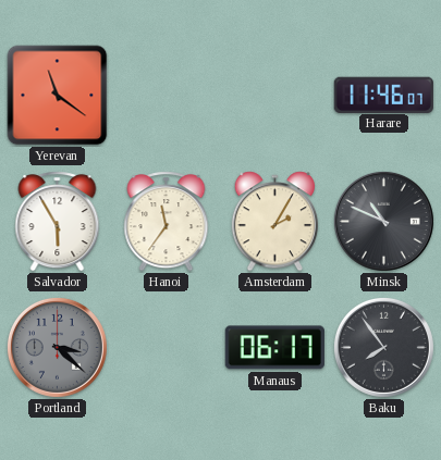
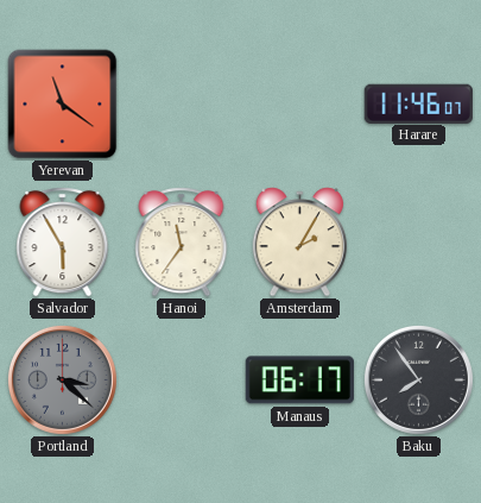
Minsk: 10:49 -> none
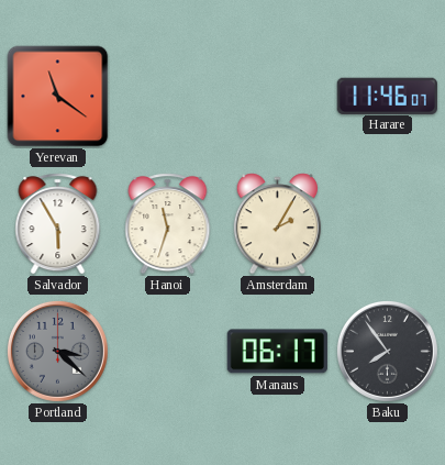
Hanoi: 11:36 -> 11:33
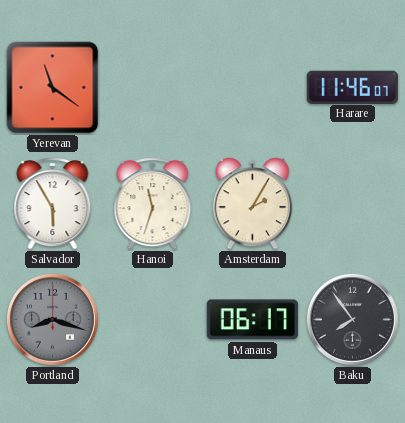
Portland: 3:22 -> 8:18
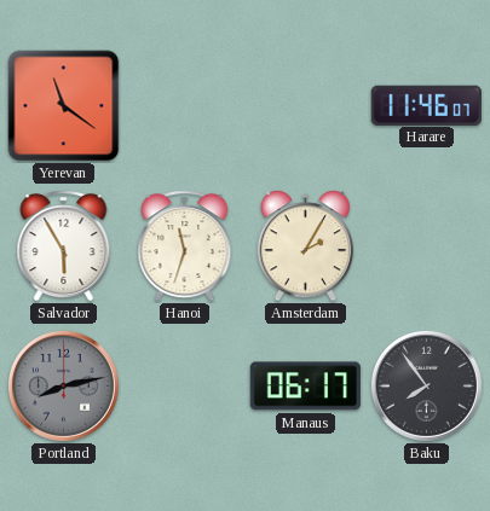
Portland: 8:18 -> 8:13
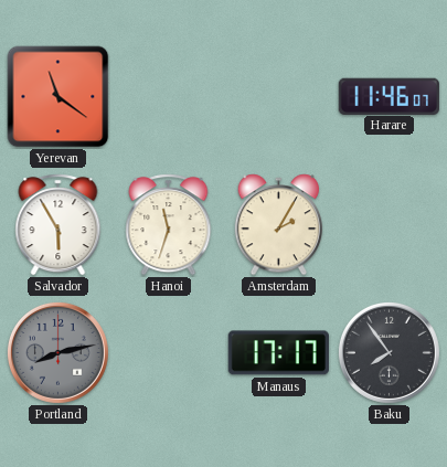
Manaus: 06:17 -> 17:17
